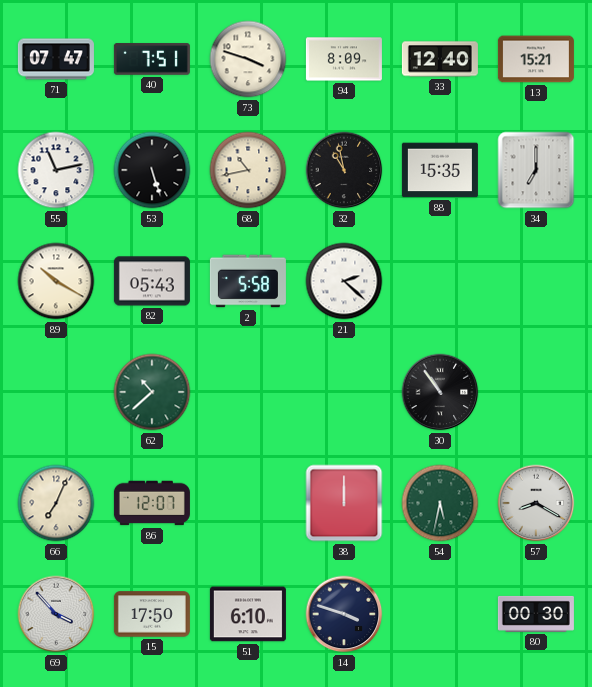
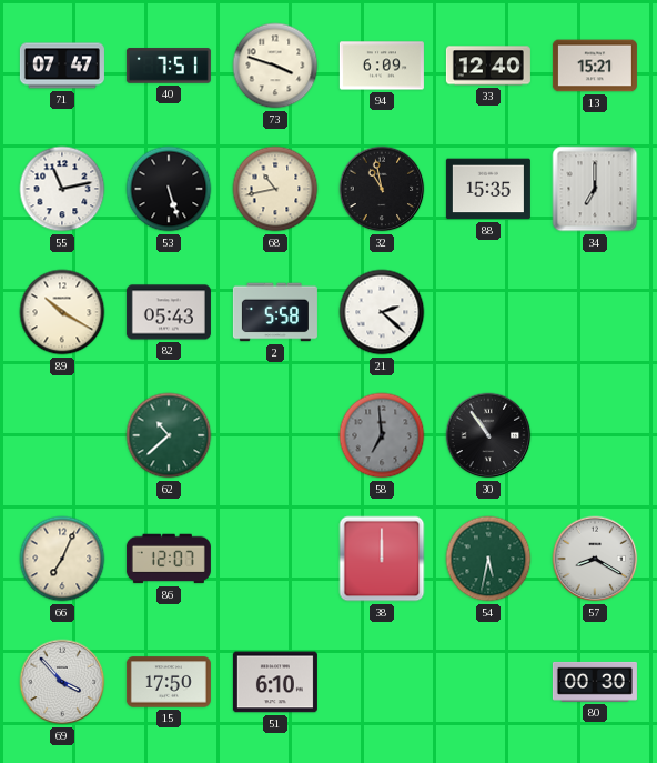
94: 8:09 -> 6:09
58: none -> 6:59
14: 3:48 -> none
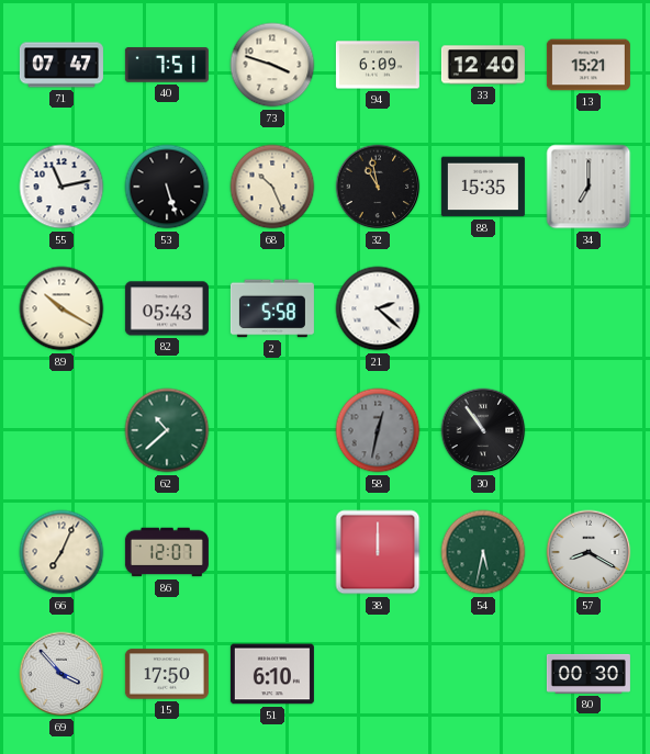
68: 10:43 -> 10:26
58: 6:59 -> 12:32
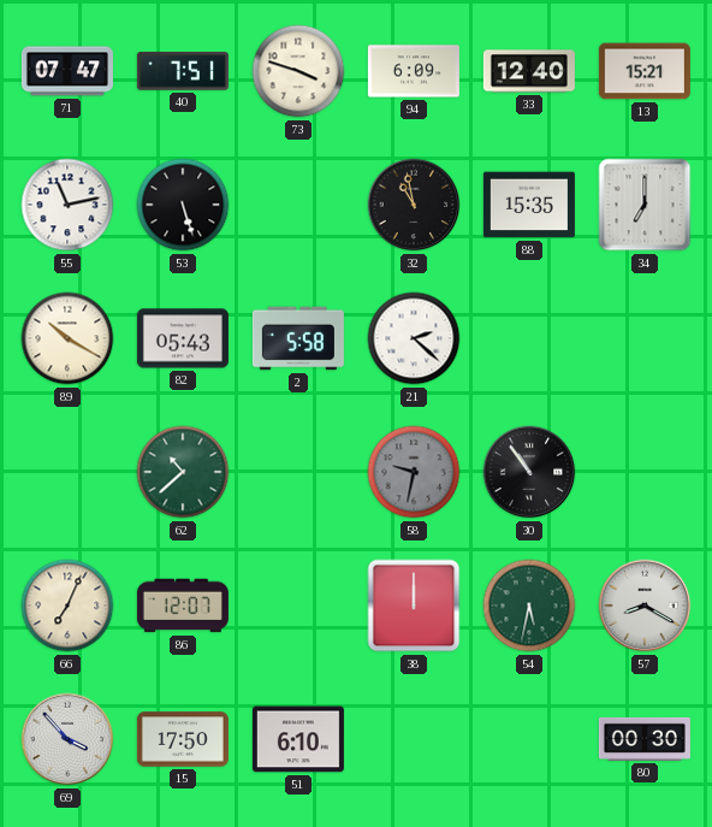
68: 10:26 -> none
58: 12:32 -> 9:32
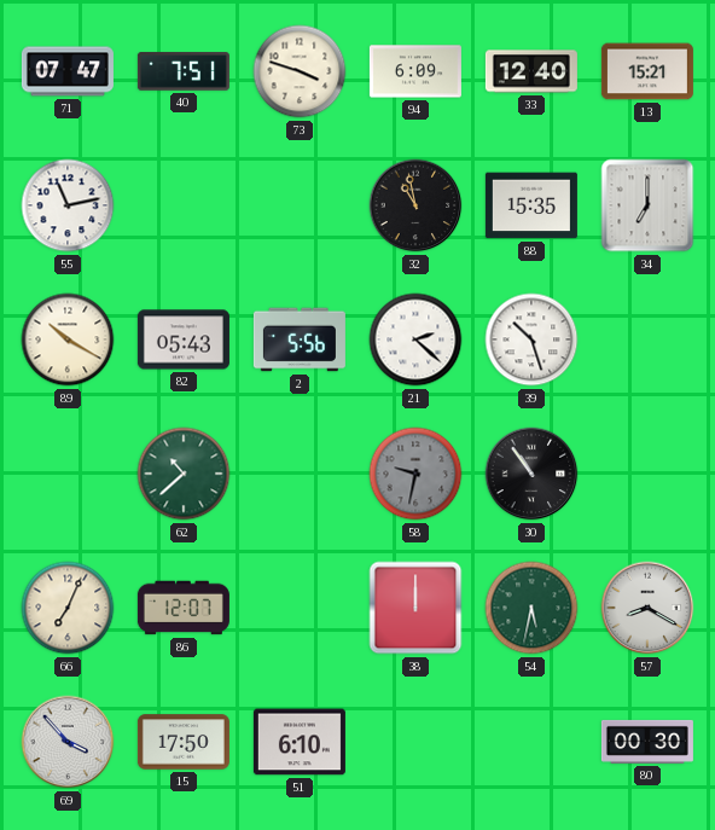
53: 5:27 -> none
2: 5:58 -> 5:56
39: none -> 10:27
